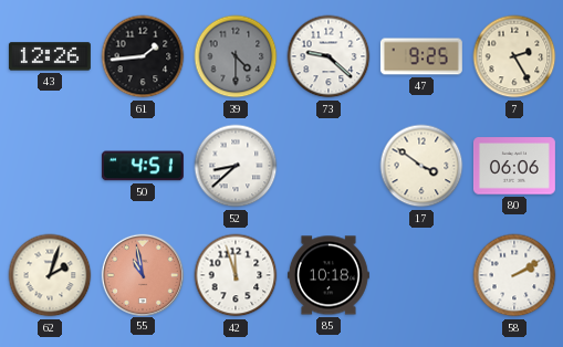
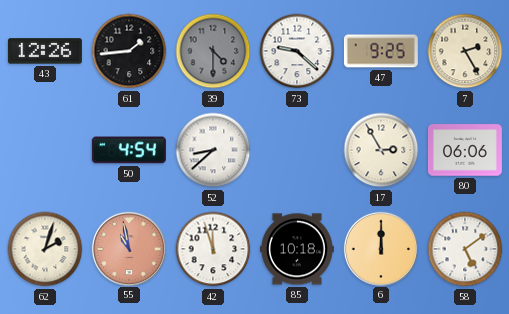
50: 4:51 -> 4:54
17: 3:51 -> 2:55
6: none -> 12:00
58: 2:10 -> 5:09
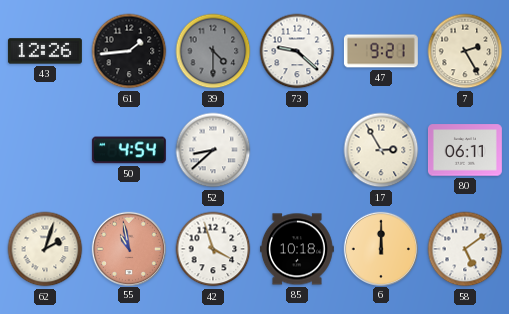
47: 9:25 -> 9:21
80: 06:06 -> 06:11
42: 11:57 -> 3:57
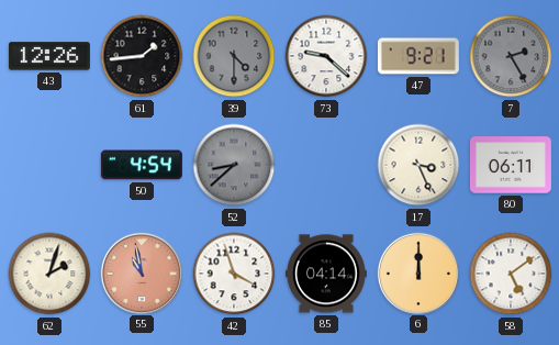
7 dial: cream -> grey
52 dial: white -> grey
17: 2:55 -> 3:26
85: 10:18 -> 04:14
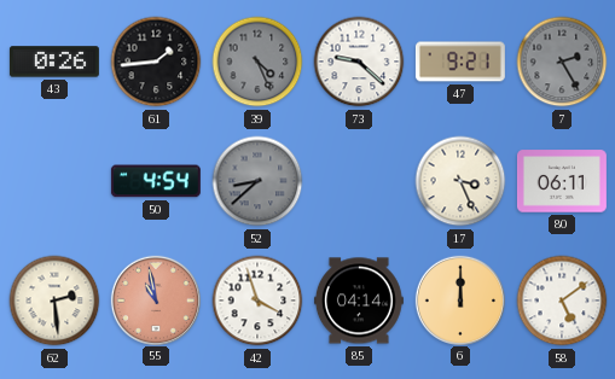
43: 12:26 -> 0:26
39: 4:30 -> 4:26
62: 2:03 -> 2:29
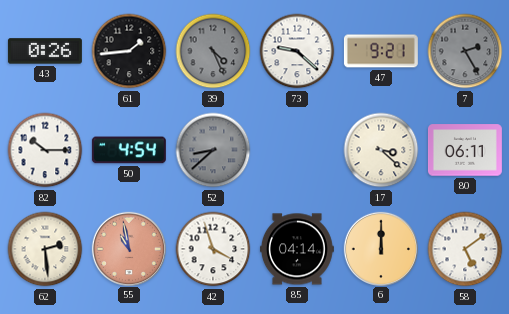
82: none -> 10:15
17: 3:26 -> 3:22
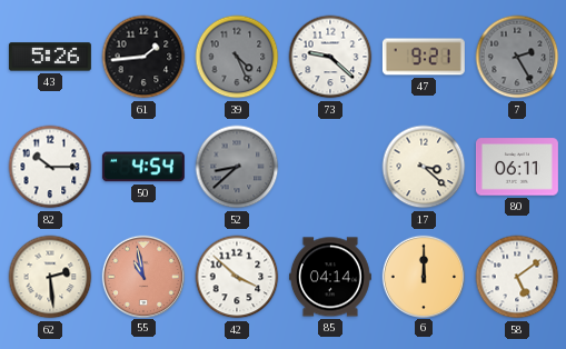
43: 0:26 -> 5:26
42: 3:57 -> 3:52
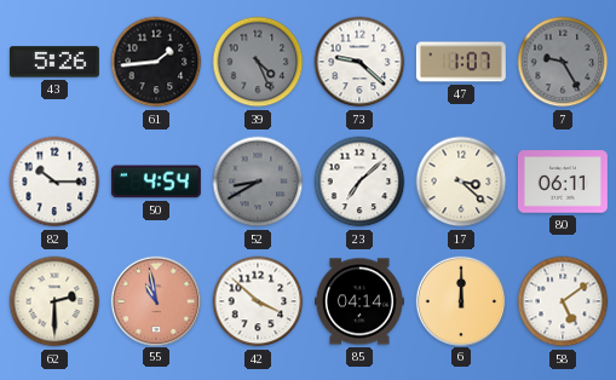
47: 9:21 -> 1:07
7: 2:25 -> 9:25
52: 8:38 -> 8:40
23: none -> 7:08
62: 2:29 -> 2:30
